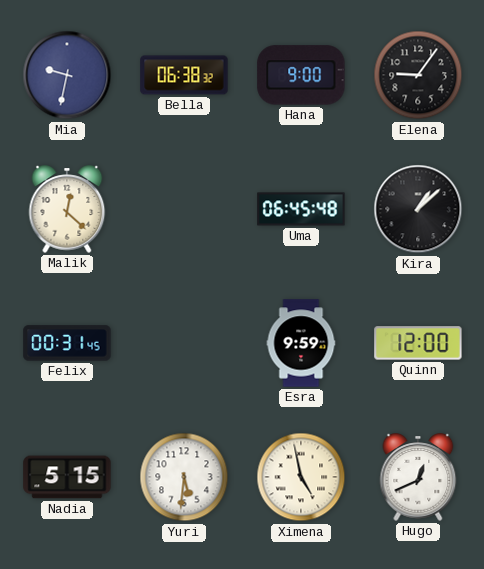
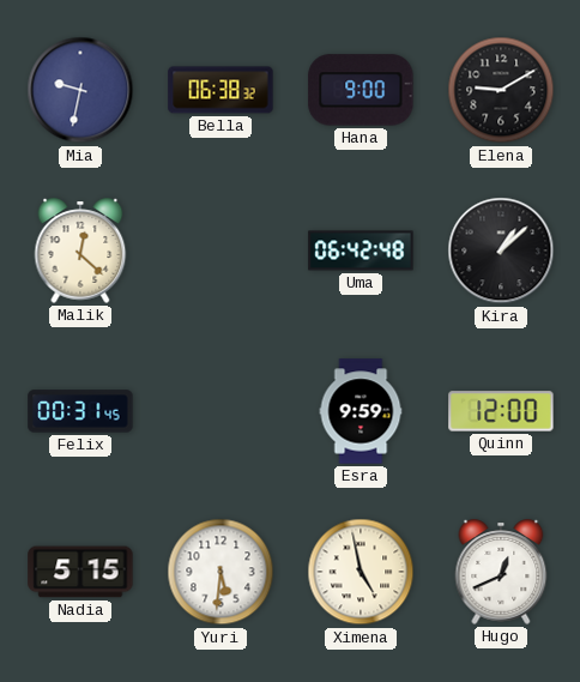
Elena: 9:06 -> 9:10
Uma: 06:45 -> 06:42
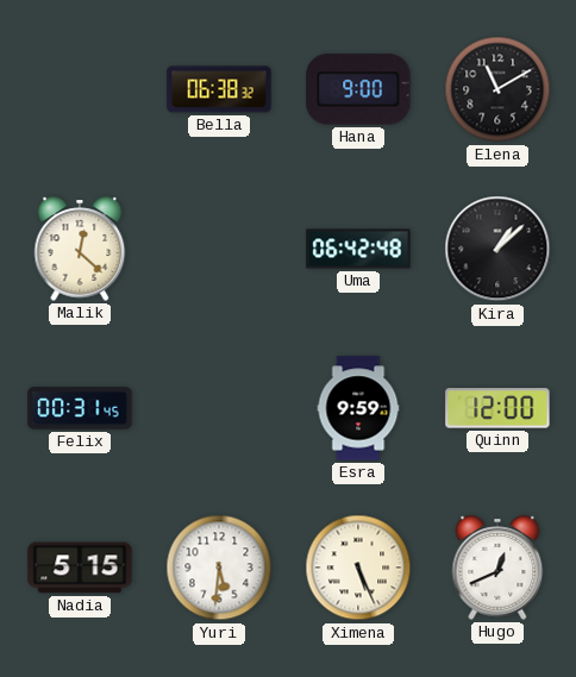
Mia: 9:32 -> none
Elena: 9:10 -> 11:10
Ximena: 4:58 -> 5:26
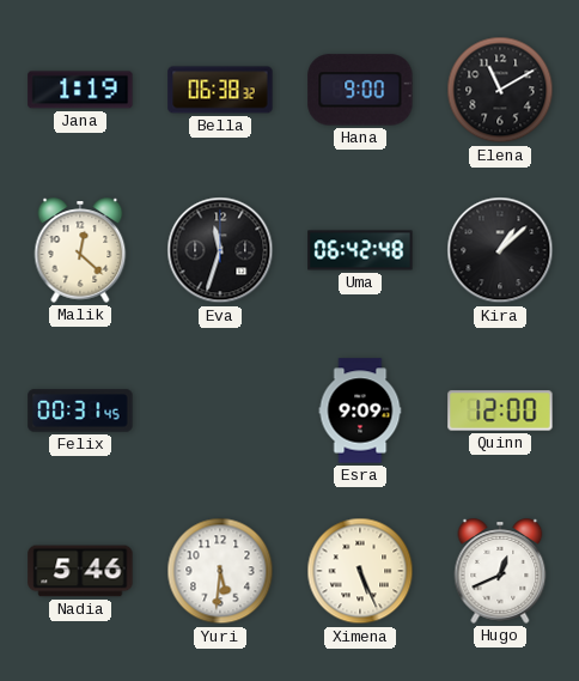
Jana: none -> 1:19
Eva: none -> 11:33
Esra: 9:59 -> 9:09
Nadia: 5:15 -> 5:46
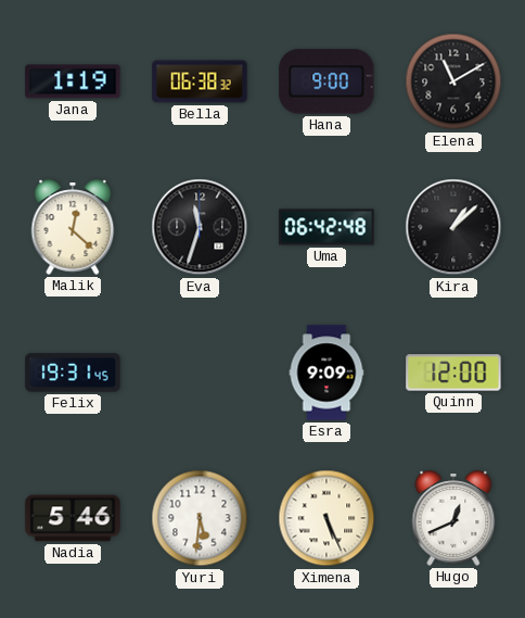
Felix: 00:31 -> 19:31
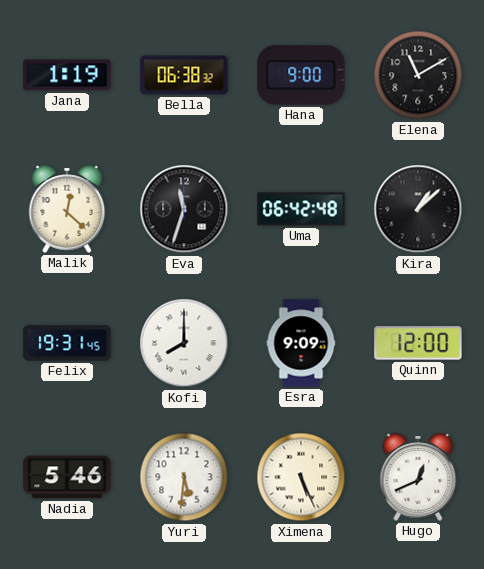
Kofi: none -> 8:00
